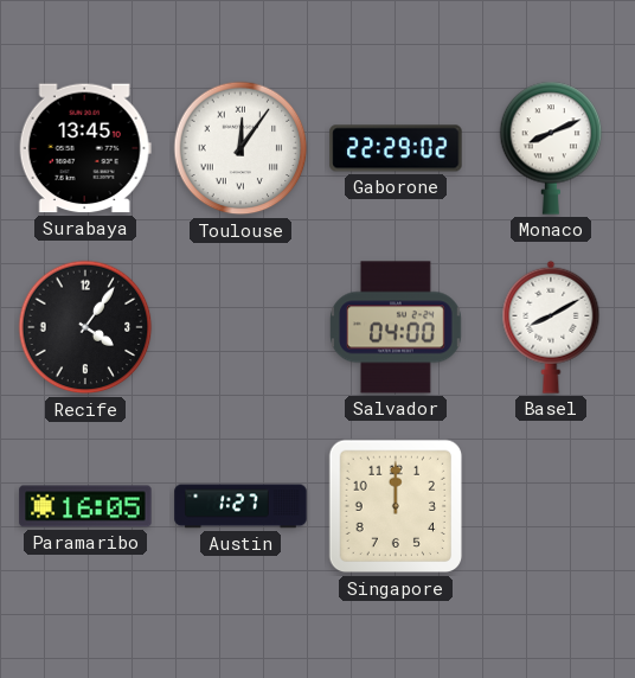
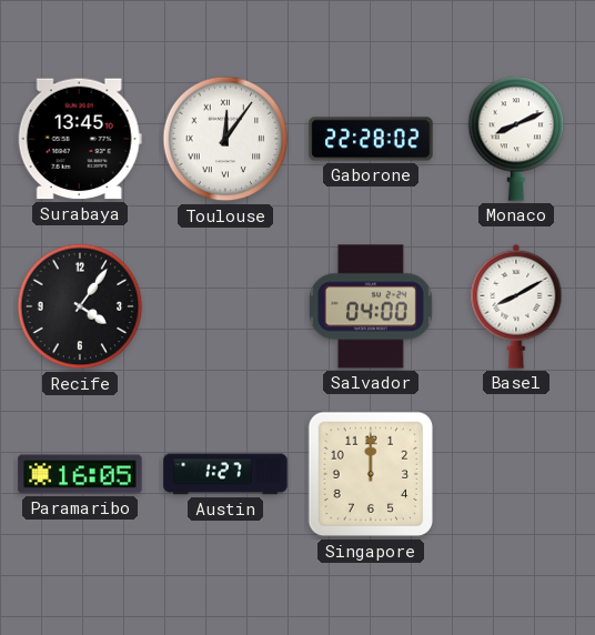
Gaborone: 22:29 -> 22:28
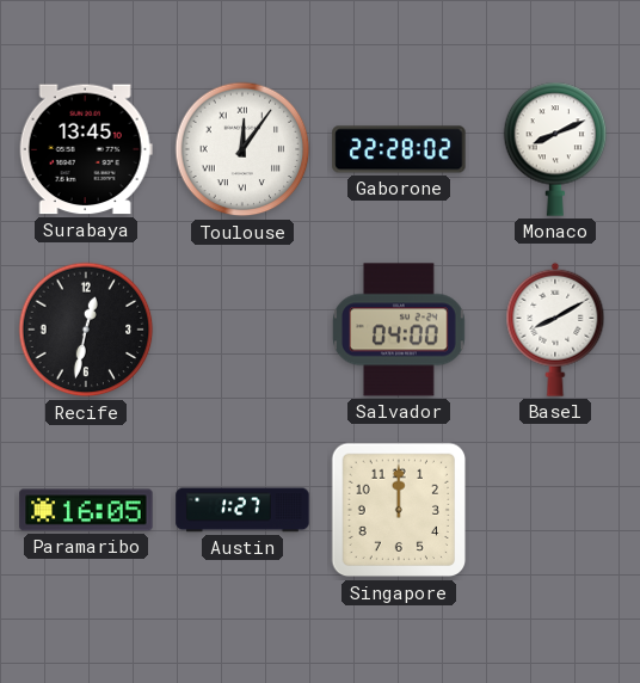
Recife: 4:06 -> 12:32
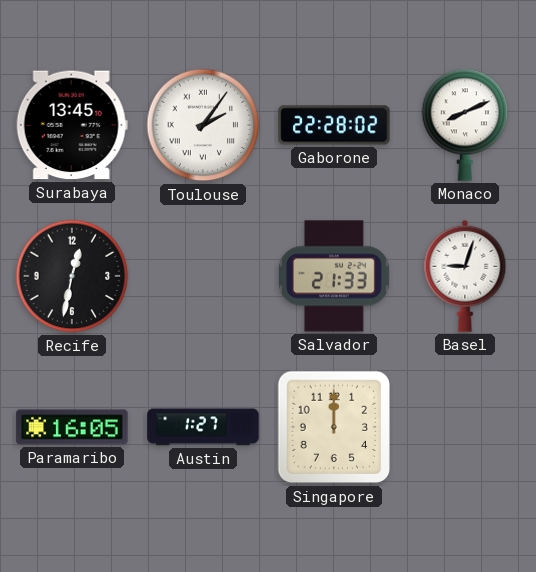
Toulouse: 12:06 -> 2:06
Salvador: 04:00 -> 21:33
Basel: 8:10 -> 9:03
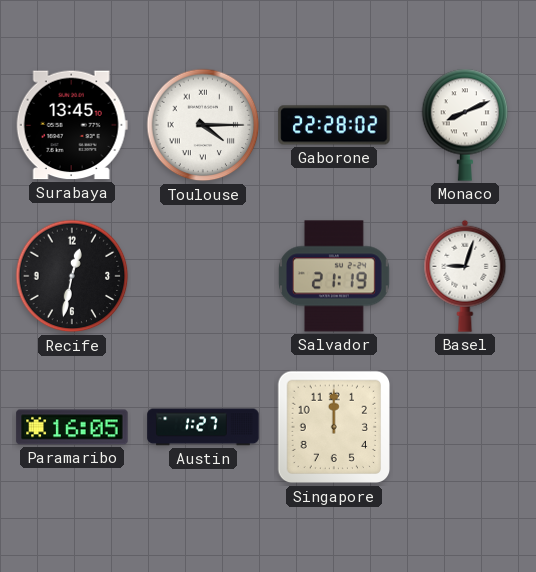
Toulouse: 2:06 -> 4:15
Salvador: 21:33 -> 21:19
